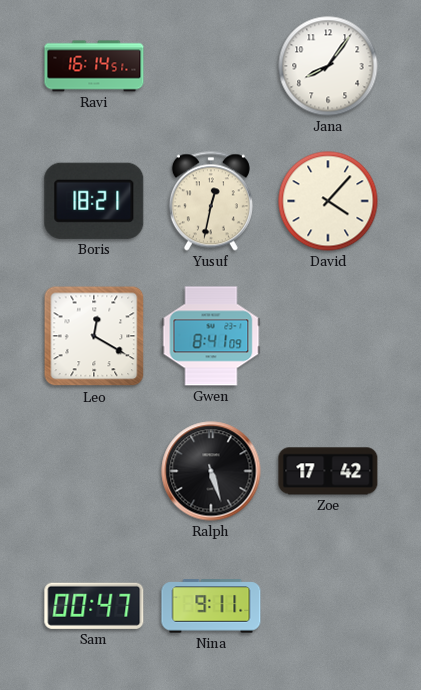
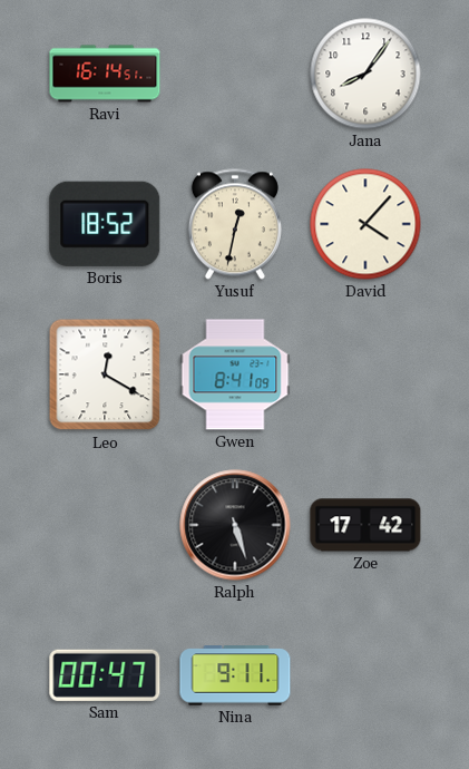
Boris: 18:21 -> 18:52
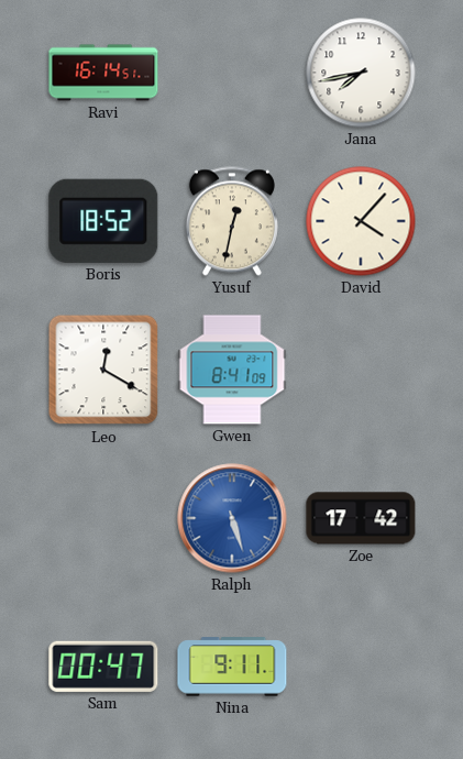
Jana: 8:06 -> 7:43
Ralph dial: black -> blue
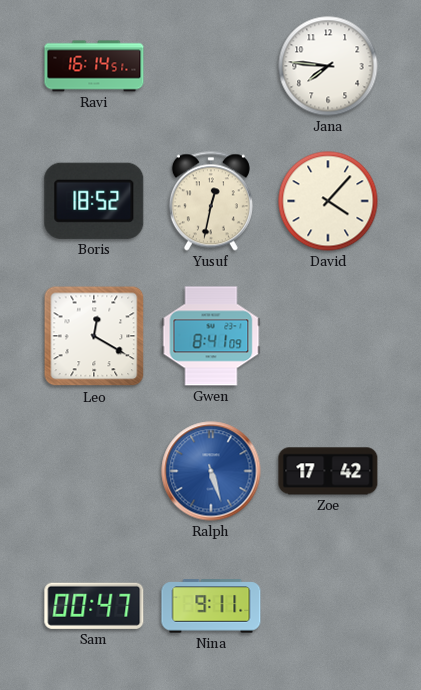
Jana: 7:43 -> 7:46
